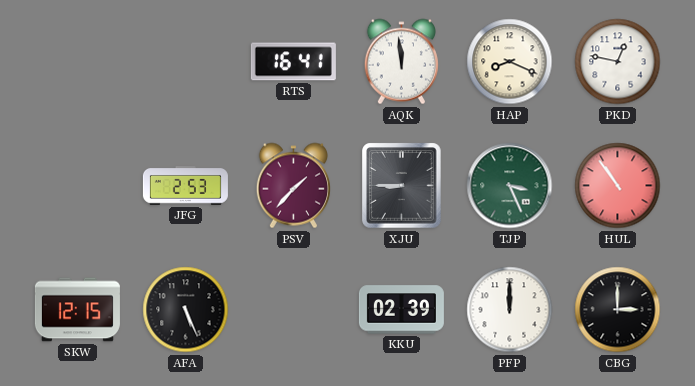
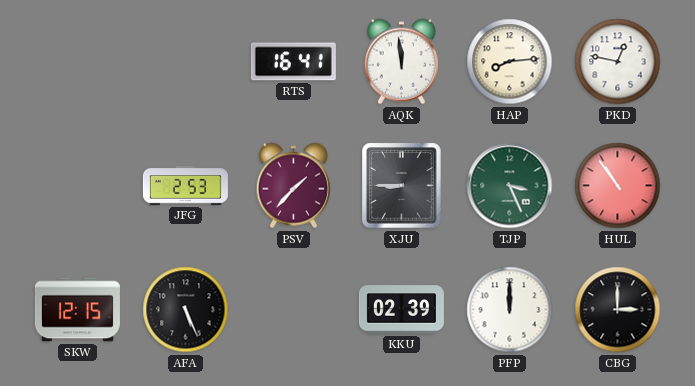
HAP: 8:19 -> 8:14
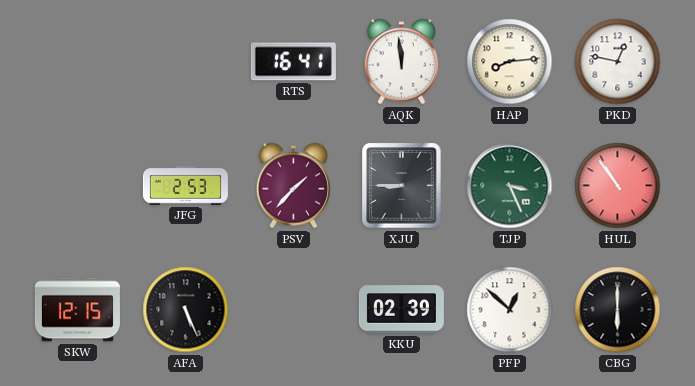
PFP: 12:00 -> 12:52
CBG: 3:00 -> 6:00
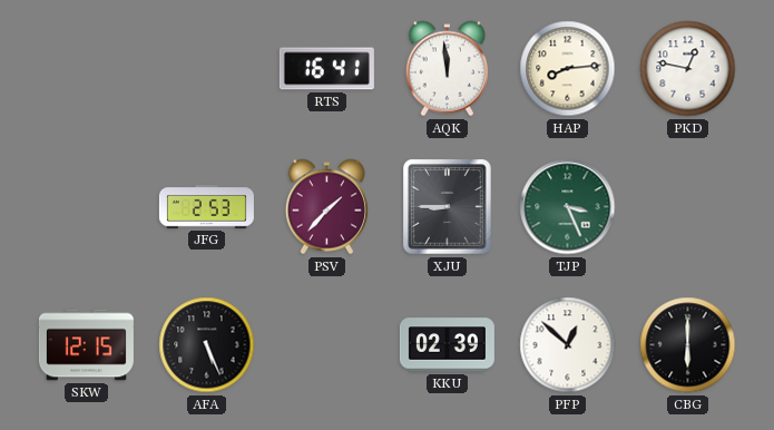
HUL: 10:54 -> none
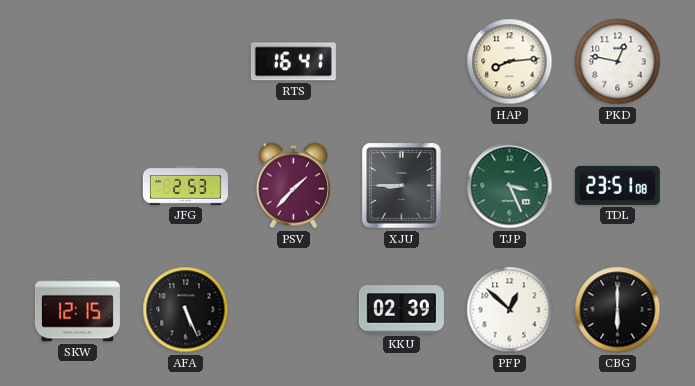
AQK: 11:59 -> none
TDL: none -> 23:51
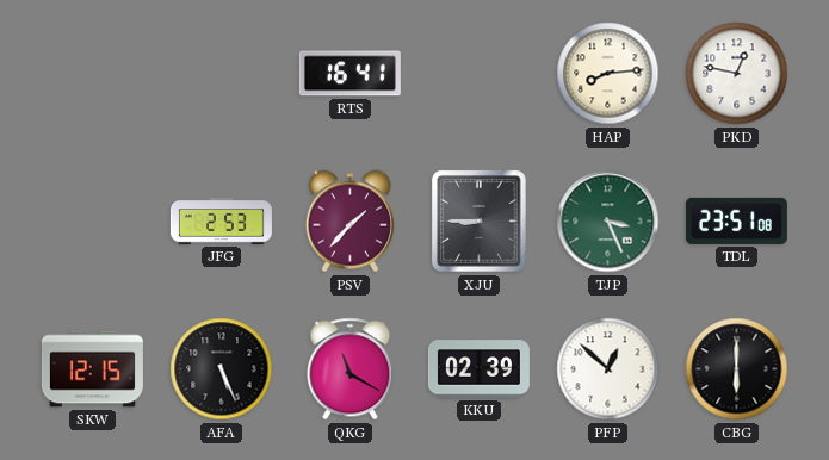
QKG: none -> 11:20
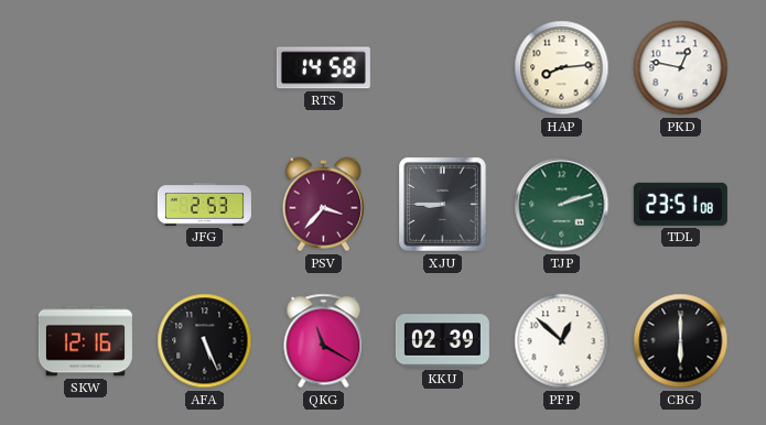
RTS: 16:41 -> 14:58
PSV: 1:37 -> 3:37
TJP: 3:26 -> 2:12
SKW: 12:15 -> 12:16
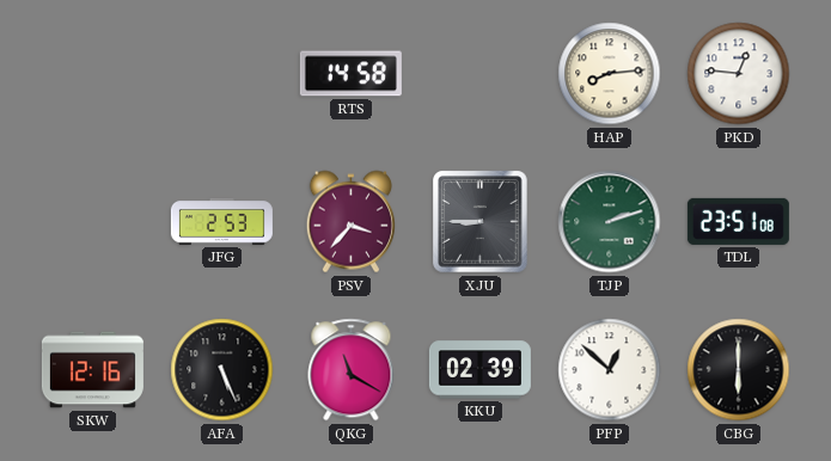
PKD: 12:47 -> 12:46
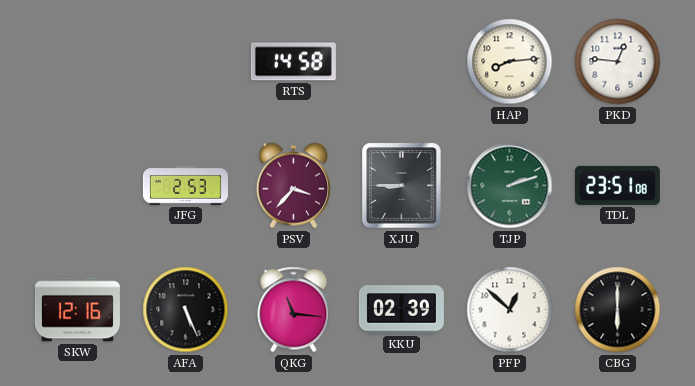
QKG: 11:20 -> 11:16
